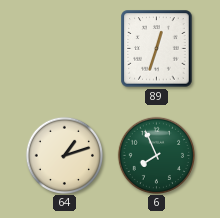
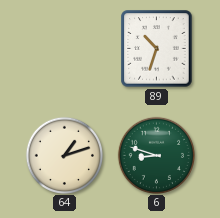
89: 12:33 -> 10:33
6: 7:56 -> 8:48
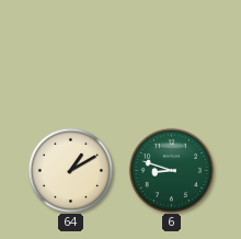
89: 10:33 -> none
64: 1:12 -> 1:10
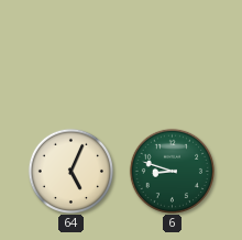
64: 1:10 -> 5:04
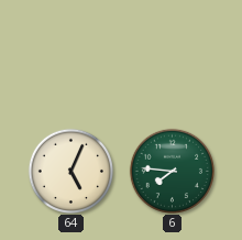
6: 8:48 -> 7:46
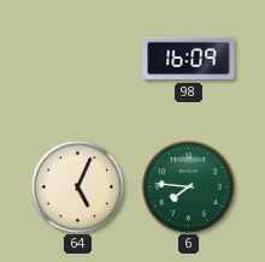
98: none -> 16:09
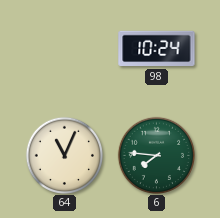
98: 16:09 -> 10:24
64: 5:04 -> 11:04
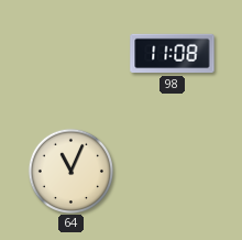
98: 10:24 -> 11:08
6: 7:46 -> none
